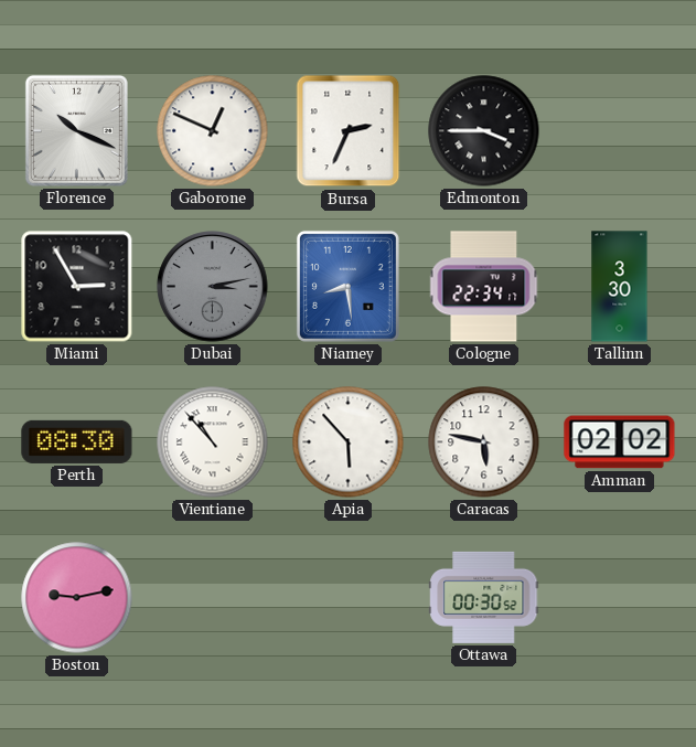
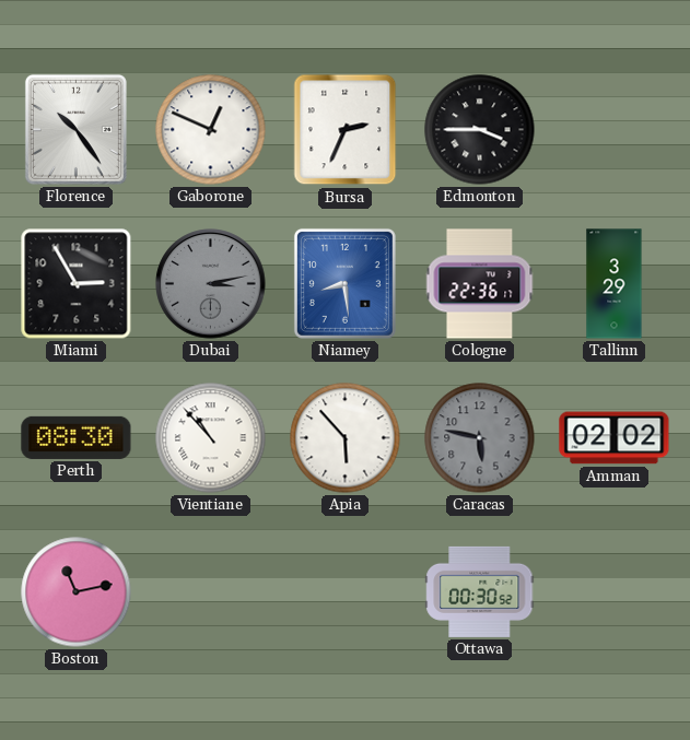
Florence: 10:19 -> 10:24
Cologne: 22:34 -> 22:36
Tallinn: 3:30 -> 3:29
Caracas dial: white -> grey
Boston: 9:13 -> 11:13
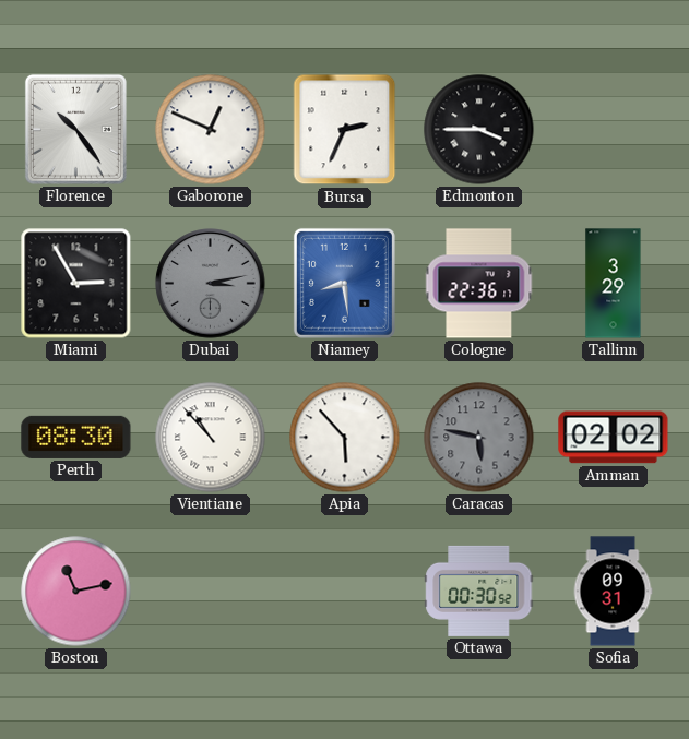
Sofia: none -> 09:31
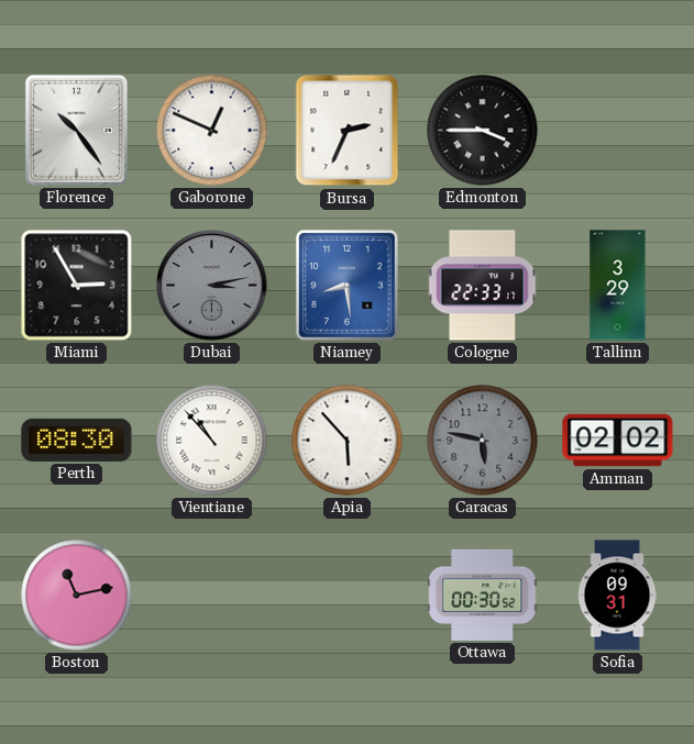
Cologne: 22:36 -> 22:33
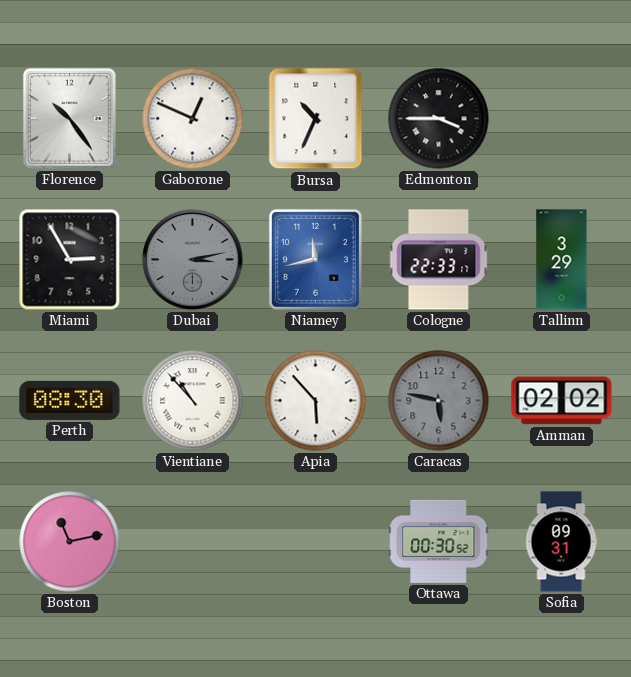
Bursa: 2:34 -> 10:34
Niamey: 8:29 -> 11:43
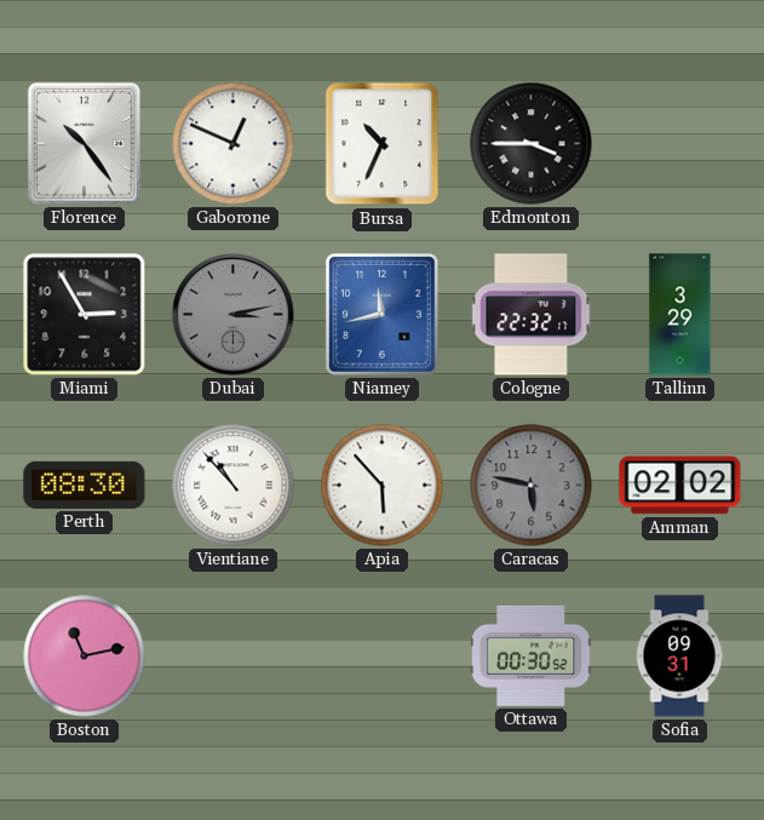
Cologne: 22:33 -> 22:32
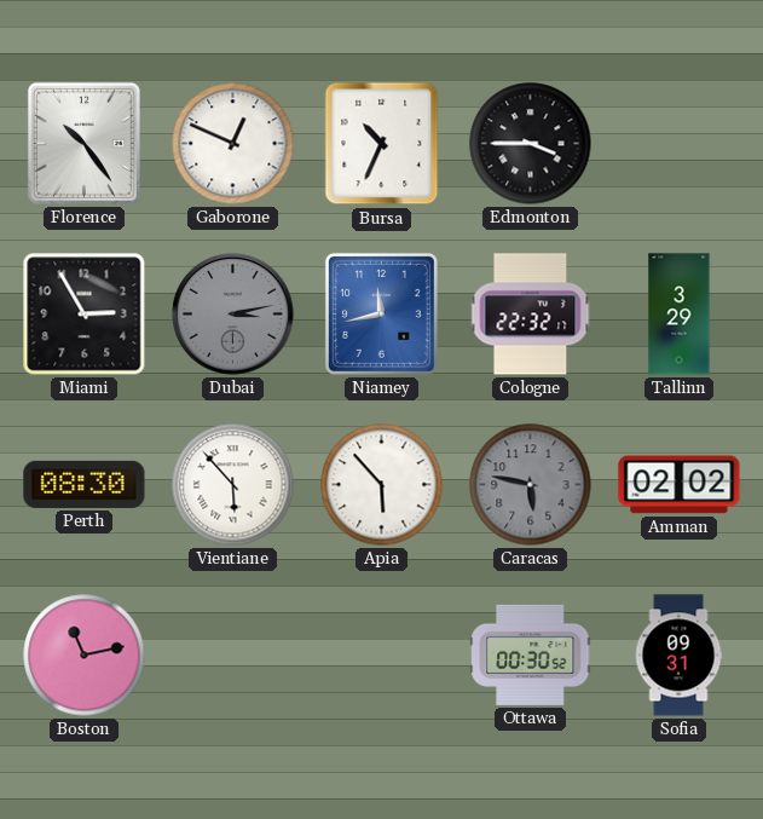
Vientiane: 10:53 -> 5:53
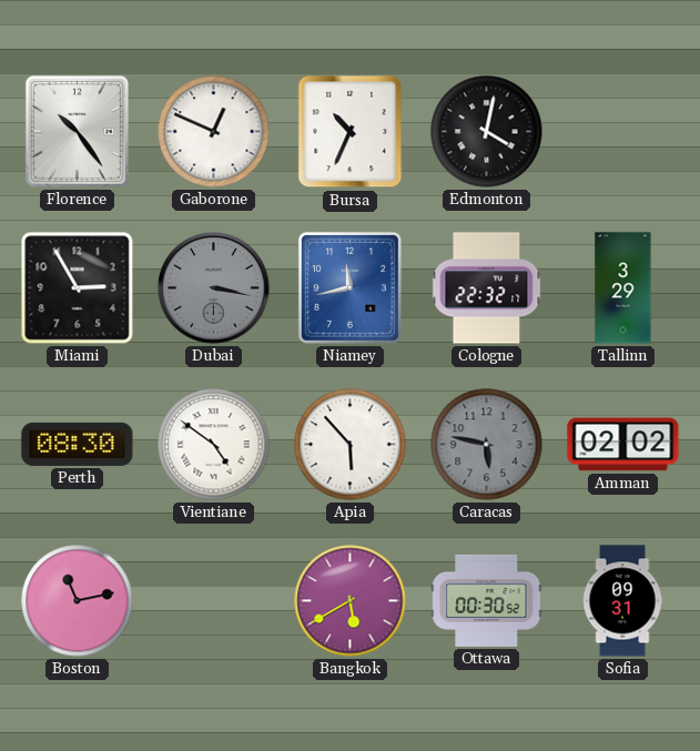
Edmonton: 3:45 -> 4:02
Dubai: 3:13 -> 3:17
Vientiane: 5:53 -> 4:51
Bangkok: none -> 5:40
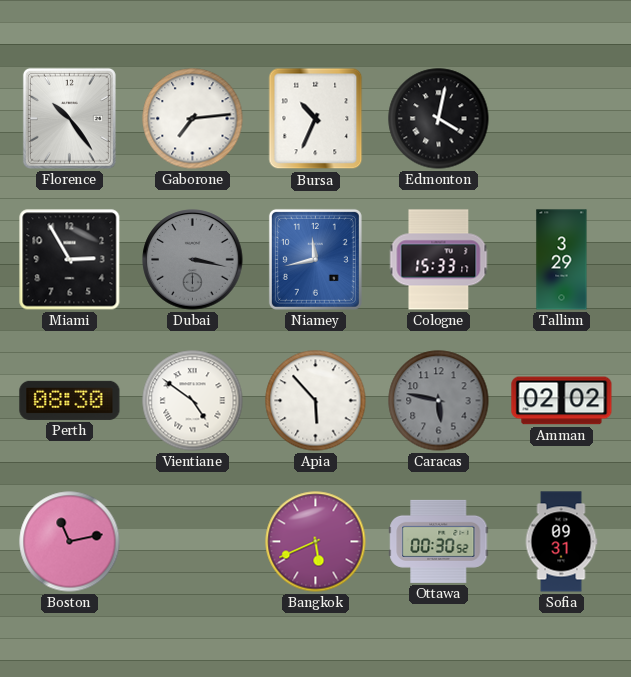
Gaborone: 12:49 -> 7:14
Cologne: 22:32 -> 15:33
Bangkok: 5:40 -> 5:41
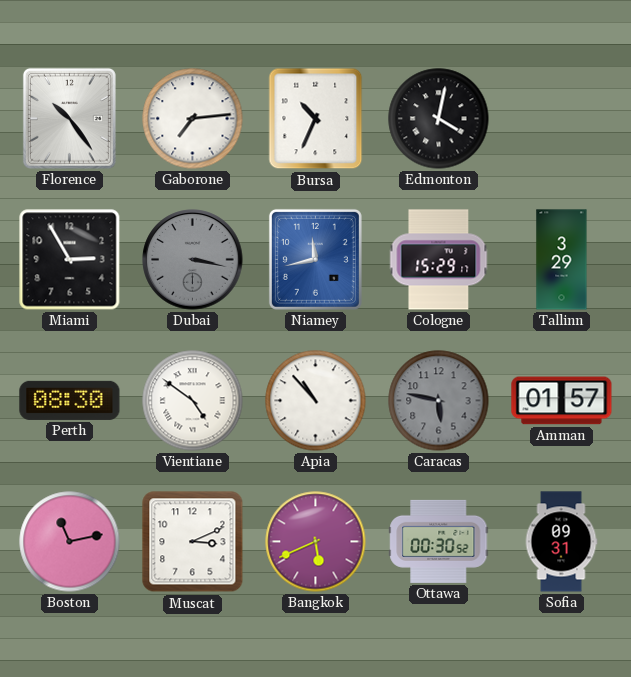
Cologne: 15:33 -> 15:29
Apia: 5:53 -> 10:53
Amman: 02:02 -> 01:57
Muscat: none -> 3:11
